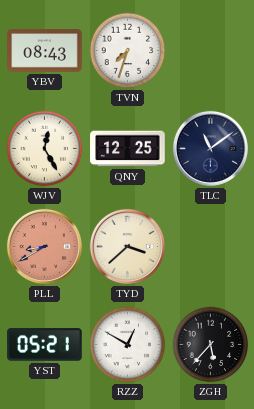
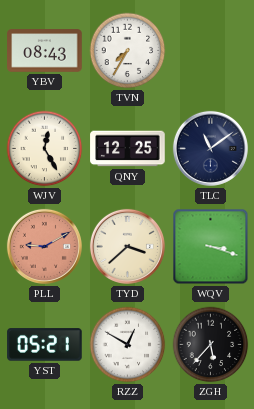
TVN: 7:33 -> 7:35
PLL: 8:40 -> 9:10
WQV: none -> 3:18
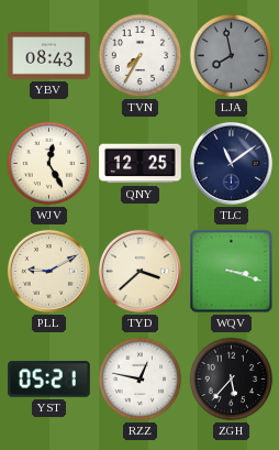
LJA: none -> 7:58
PLL dial: salmon -> cream
RZZ: 12:50 -> 12:47
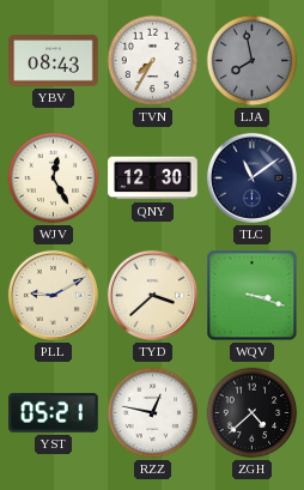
QNY: 12:25 -> 12:30
ZGH: 5:37 -> 4:38
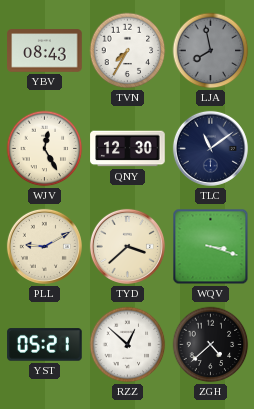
RZZ: 12:47 -> 12:52
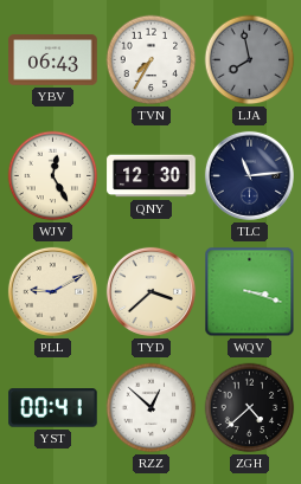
YBV: 08:43 -> 06:43
TLC: 11:09 -> 11:14
YST: 05:21 -> 00:41
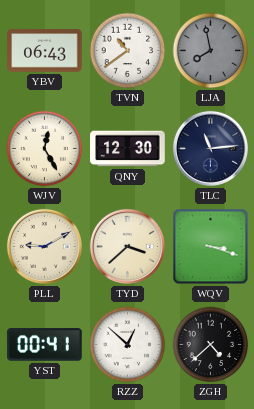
TVN: 7:35 -> 10:39
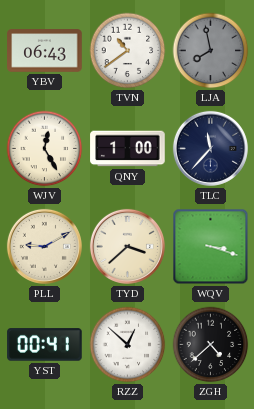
QNY: 12:30 -> 1:00
TLC: 11:14 -> 11:37
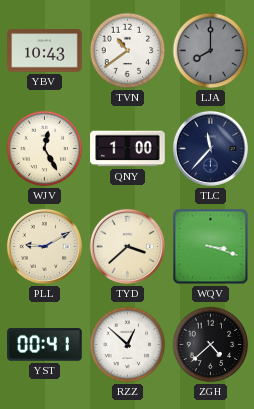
YBV: 06:43 -> 10:43
LJA: 7:58 -> 8:00
